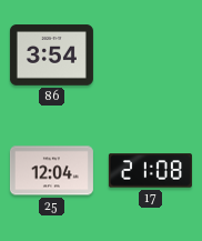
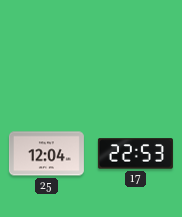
86: 3:54 -> none
17: 21:08 -> 22:53
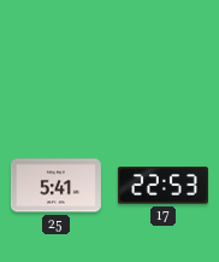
25: 12:04 -> 5:41
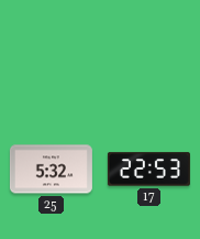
25: 5:41 -> 5:32
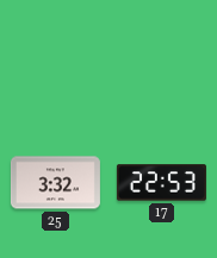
25: 5:32 -> 3:32
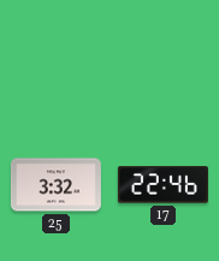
17: 22:53 -> 22:46
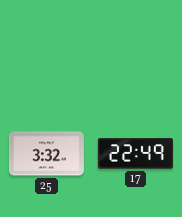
17: 22:46 -> 22:49
